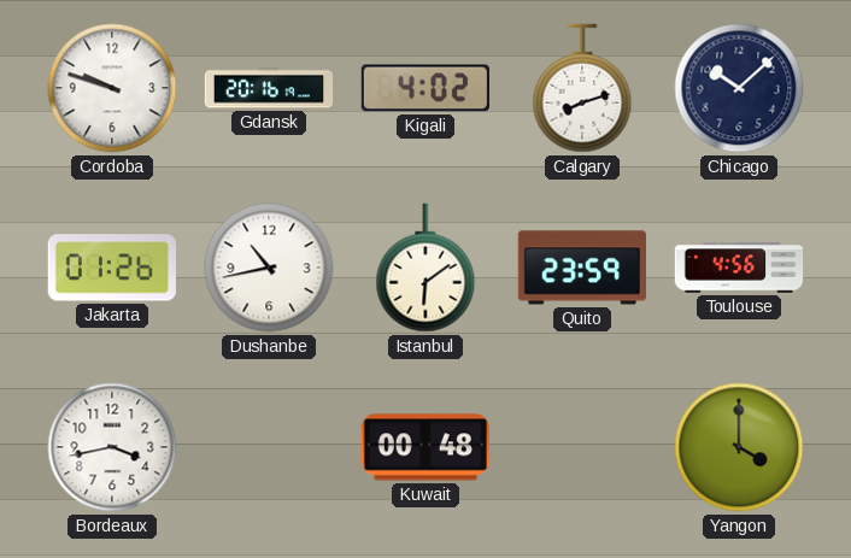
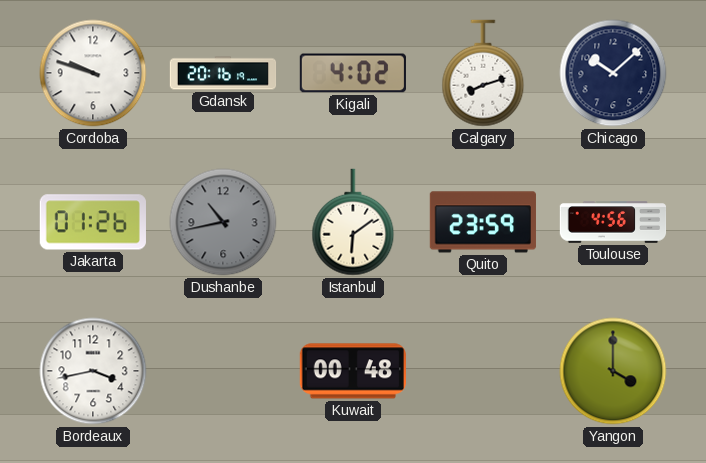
Dushanbe dial: white -> grey
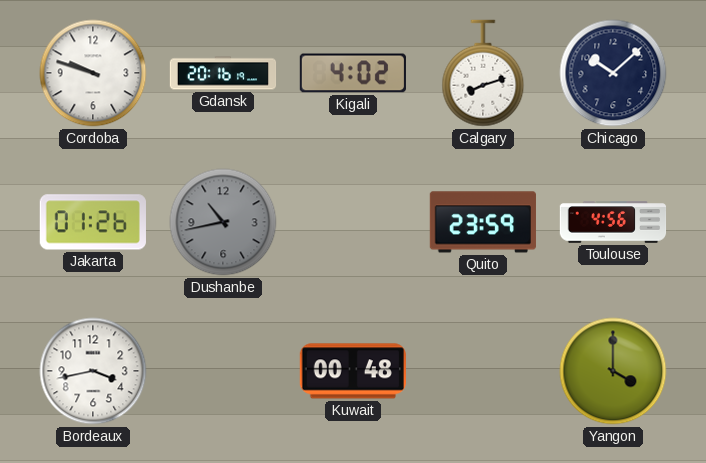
Istanbul: 6:09 -> none
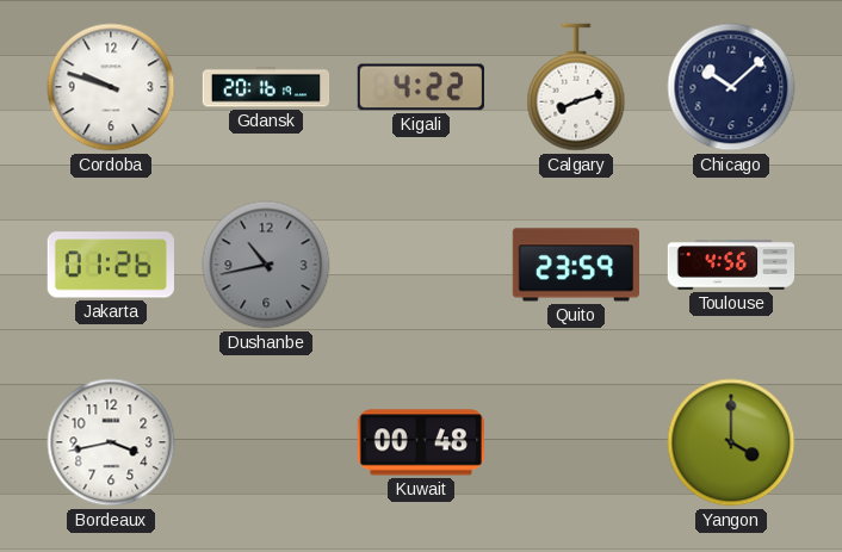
Kigali: 4:02 -> 4:22
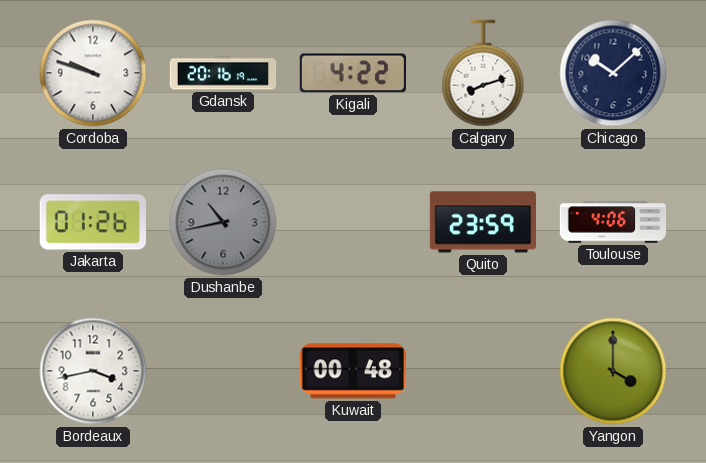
Toulouse: 4:56 -> 4:06
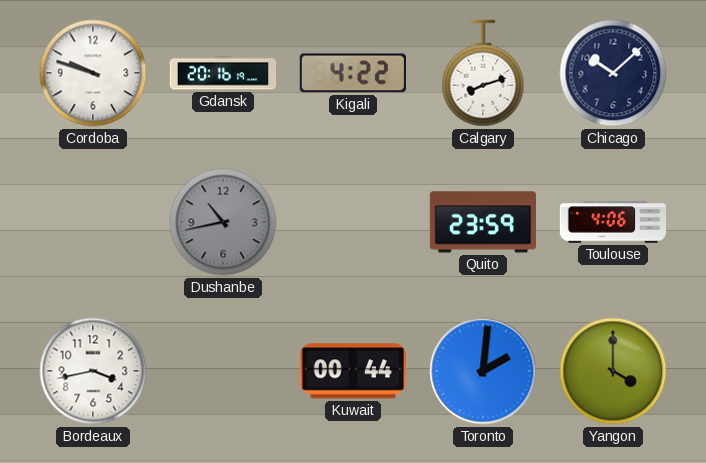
Jakarta: 01:26 -> none
Kuwait: 00:48 -> 00:44
Toronto: none -> 2:01
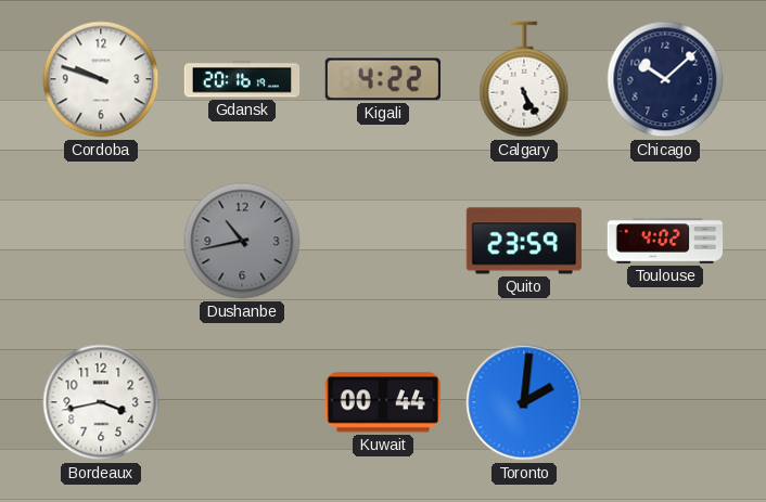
Calgary: 8:12 -> 5:25
Toulouse: 4:06 -> 4:02
Yangon: 4:00 -> none
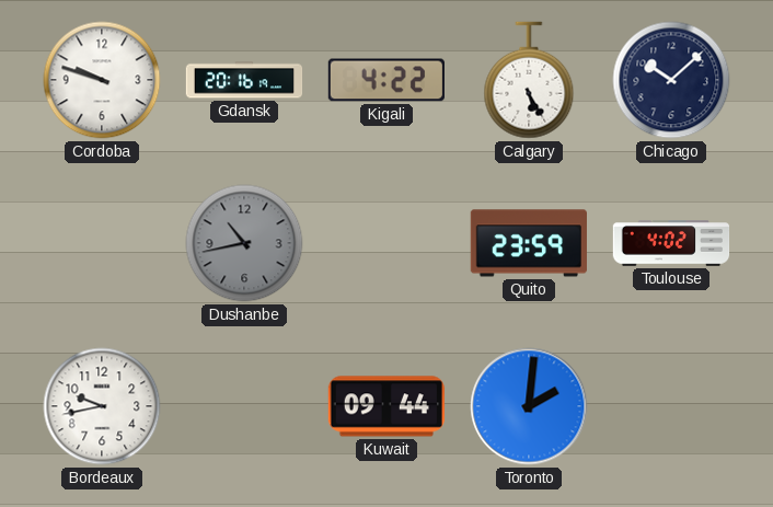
Bordeaux: 3:43 -> 9:43
Kuwait: 00:44 -> 09:44
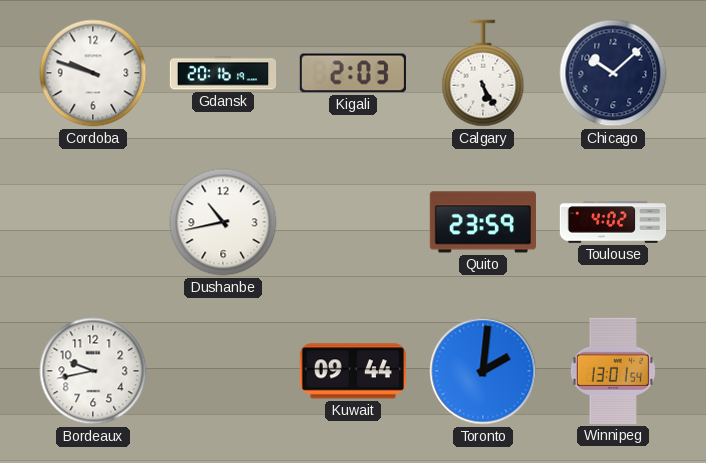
Kigali: 4:22 -> 2:03
Dushanbe dial: grey -> white
Winnipeg: none -> 13:01
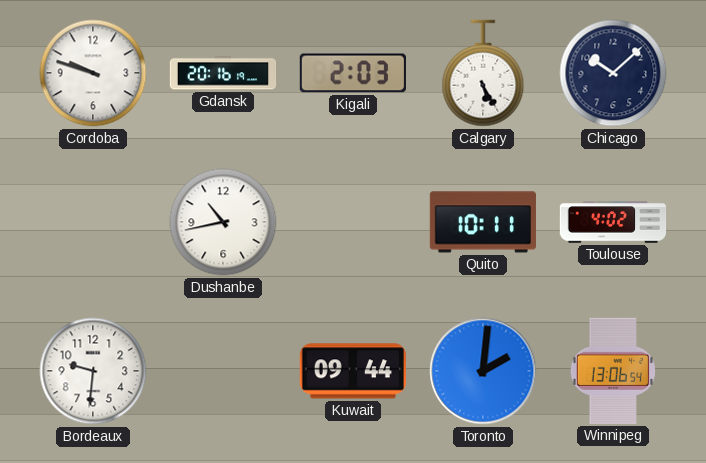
Quito: 23:59 -> 10:11
Bordeaux: 9:43 -> 9:31
Winnipeg: 13:01 -> 13:06
